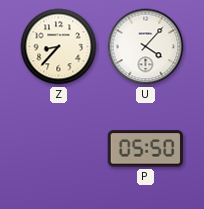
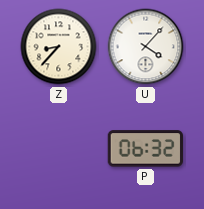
P: 05:50 -> 06:32
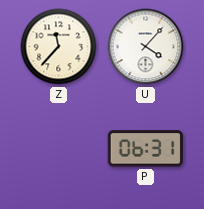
Z: 8:37 -> 11:37
P: 06:32 -> 06:31
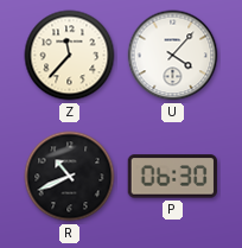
R: none -> 10:41
P: 06:31 -> 06:30
